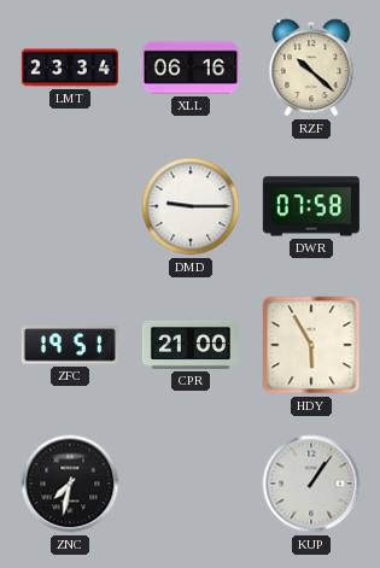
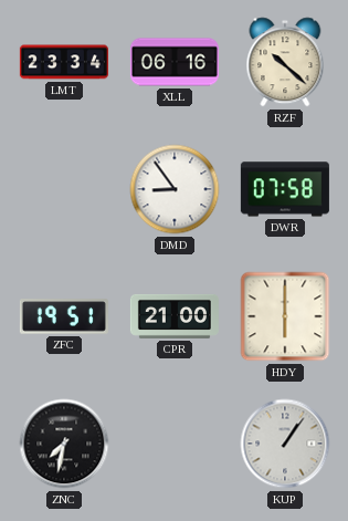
DMD: 9:15 -> 8:54
HDY: 5:55 -> 6:00
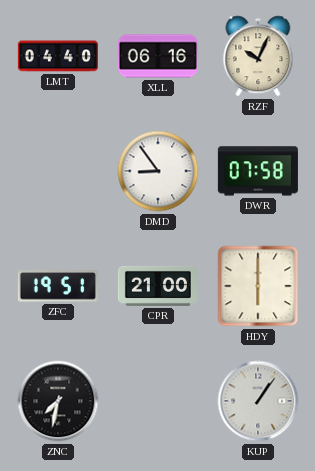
LMT: 23:34 -> 04:40
RZF: 10:22 -> 10:04
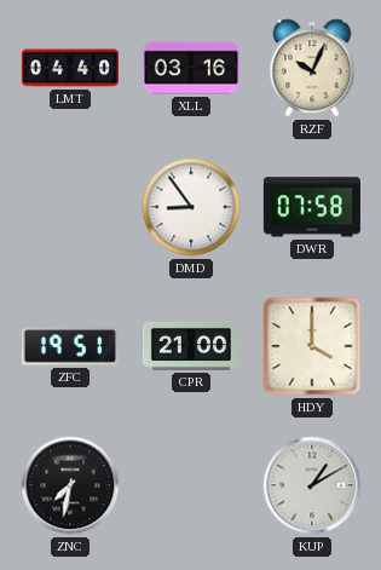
XLL: 06:16 -> 03:16
HDY: 6:00 -> 4:00
KUP: 1:06 -> 1:10
